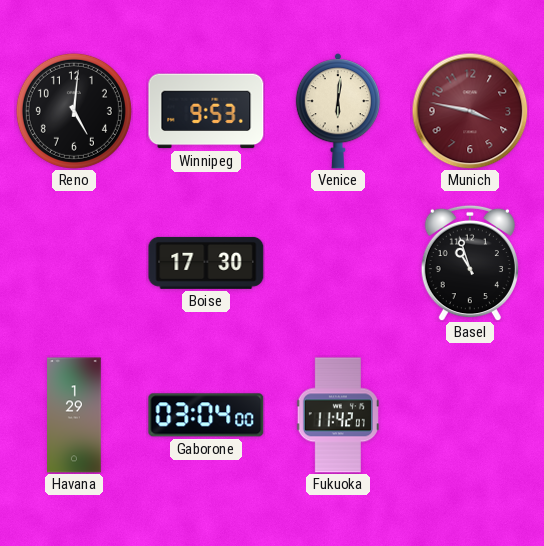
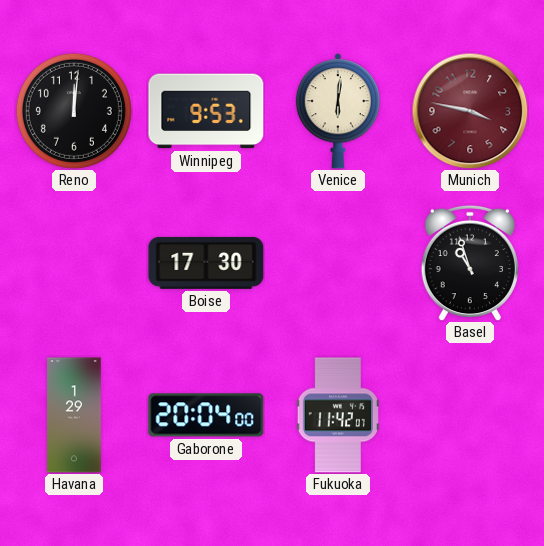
Reno: 5:01 -> 12:01
Gaborone: 03:04 -> 20:04
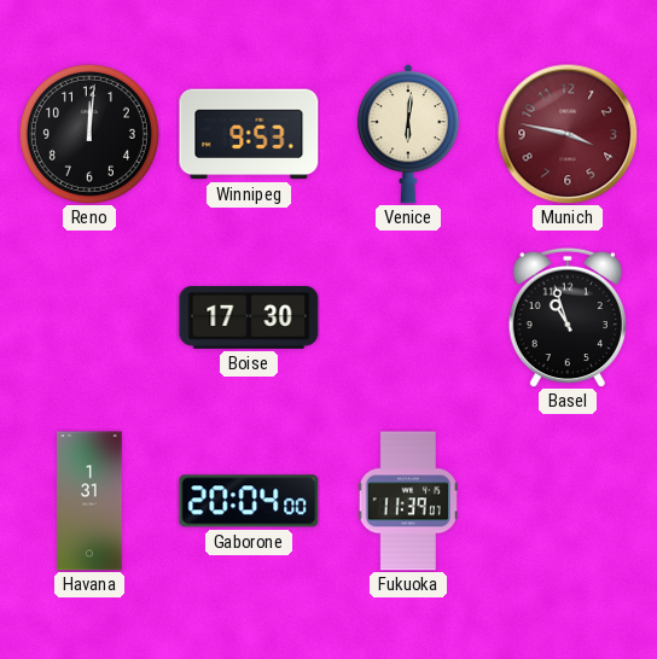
Havana: 1:29 -> 1:31
Fukuoka: 11:42 -> 11:39
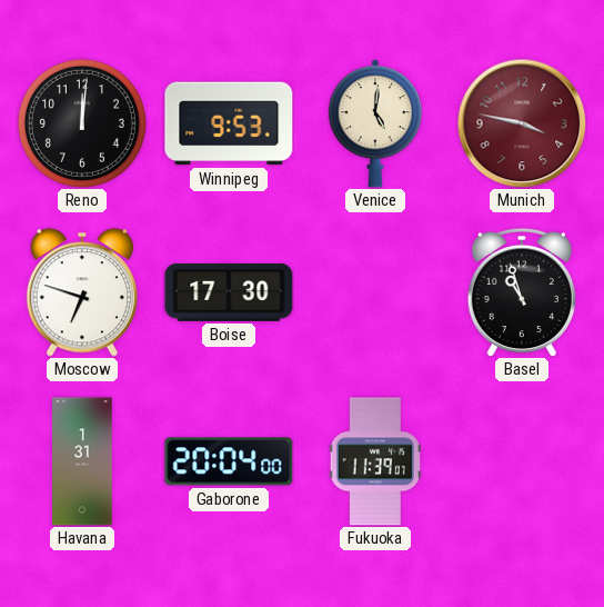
Venice: 6:01 -> 5:01
Moscow: none -> 6:48
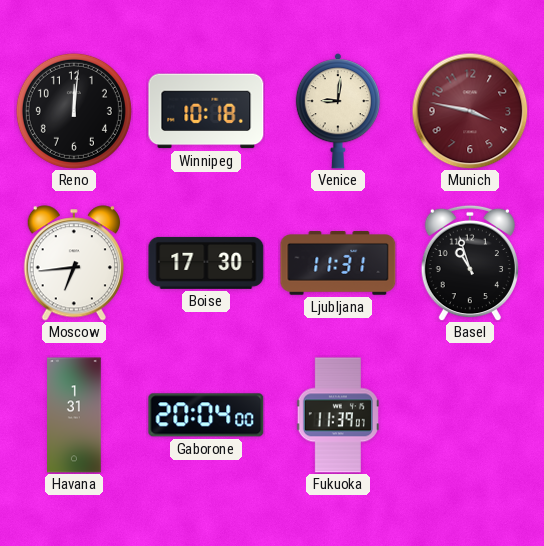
Winnipeg: 9:53 -> 10:18
Venice: 5:01 -> 9:01
Moscow: 6:48 -> 6:44
Ljubljana: none -> 11:31
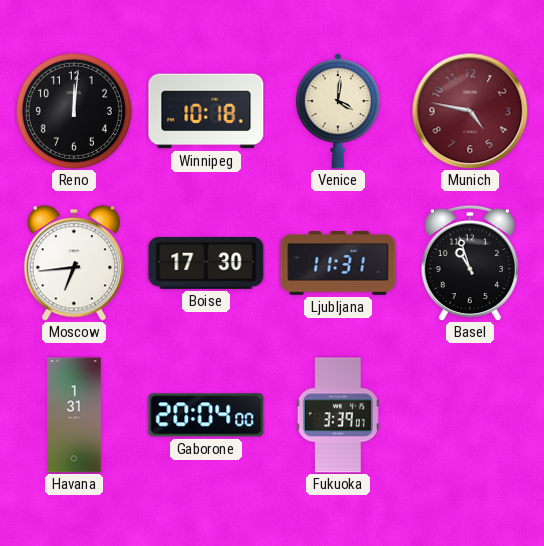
Venice: 9:01 -> 4:01
Munich: 3:47 -> 4:47
Fukuoka: 11:39 -> 3:39
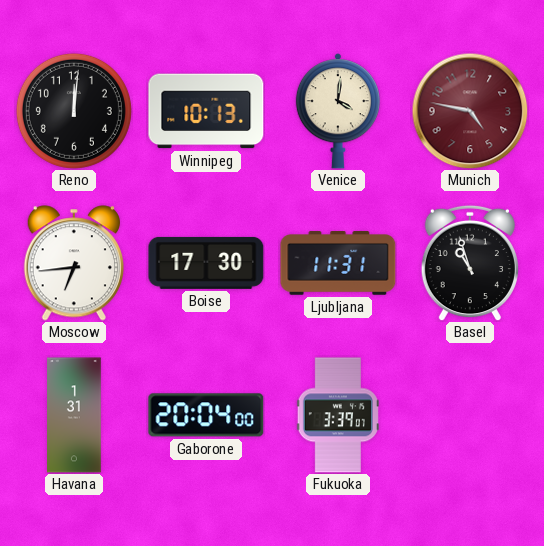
Winnipeg: 10:18 -> 10:13
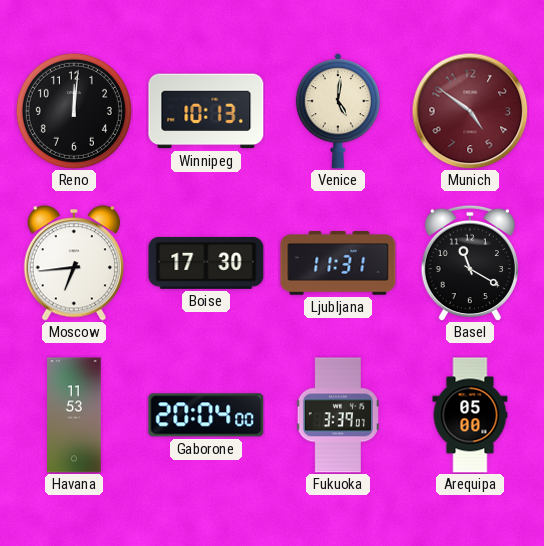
Venice: 4:01 -> 5:01
Munich: 4:47 -> 4:51
Basel: 10:57 -> 11:20
Havana: 1:31 -> 11:53
Arequipa: none -> 05:00
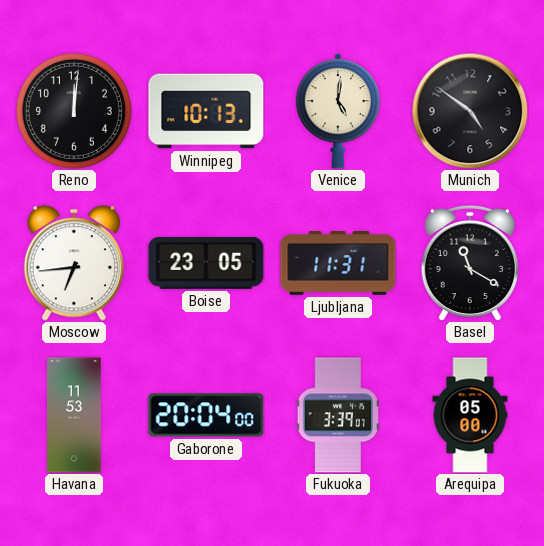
Munich dial: burgundy -> black
Boise: 17:30 -> 23:05
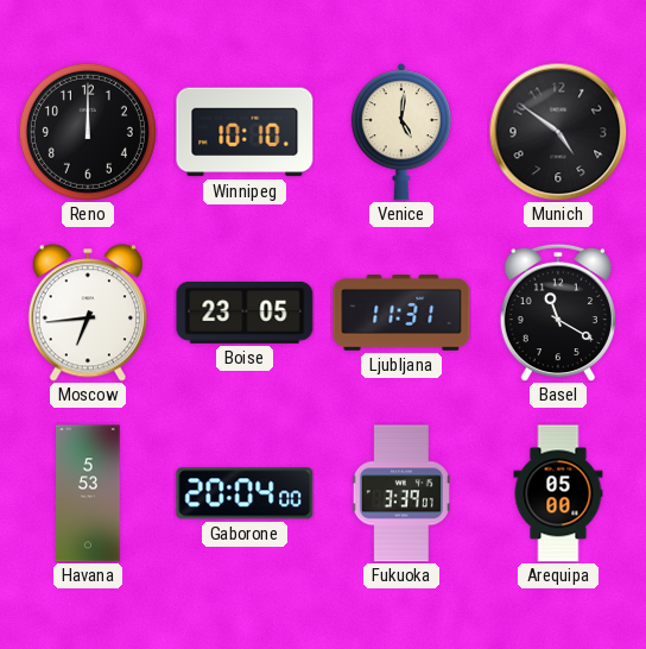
Reno: 12:01 -> 12:00
Winnipeg: 10:13 -> 10:10
Havana: 11:53 -> 5:53
